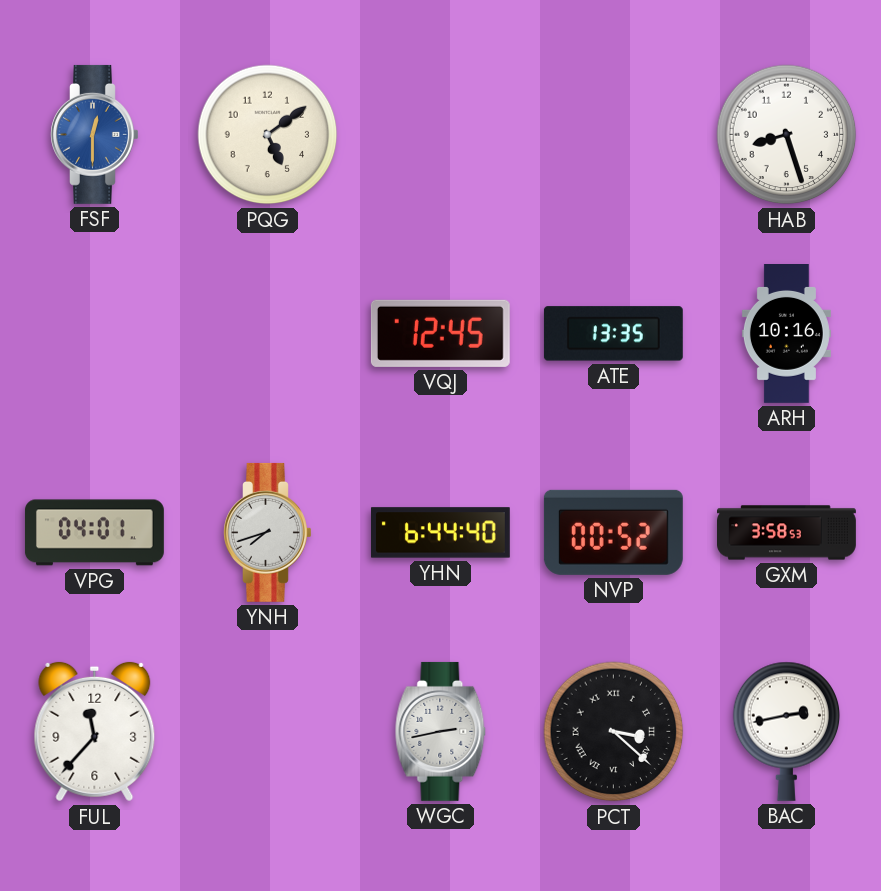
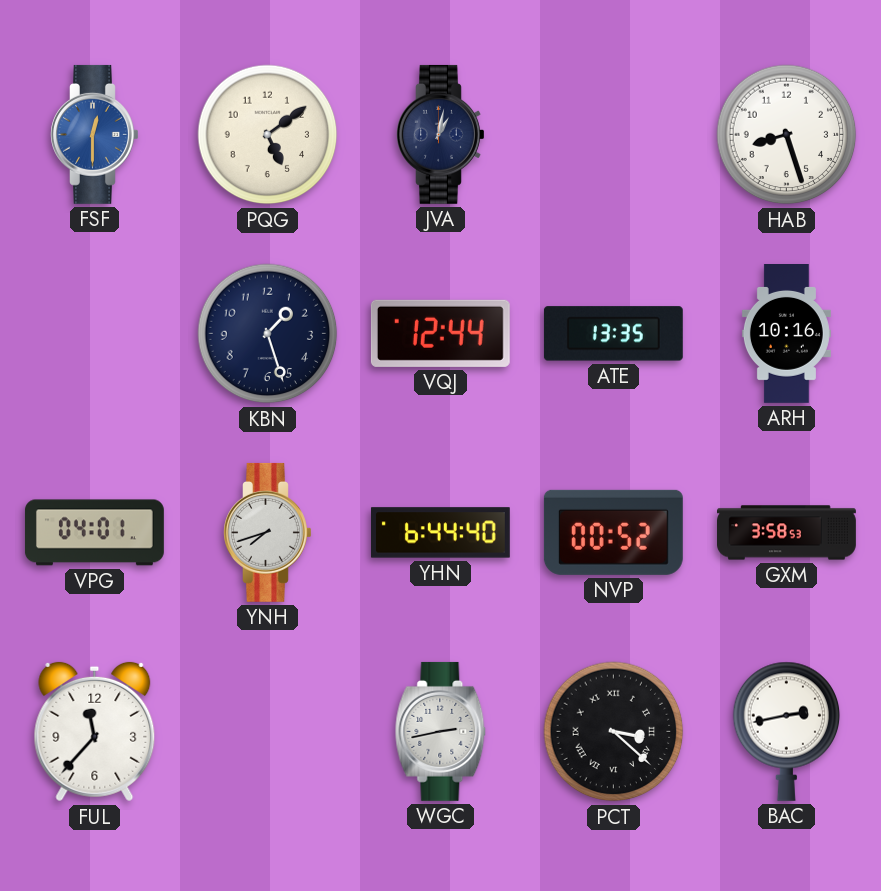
JVA: none -> 1:02
KBN: none -> 1:27
VQJ: 12:45 -> 12:44
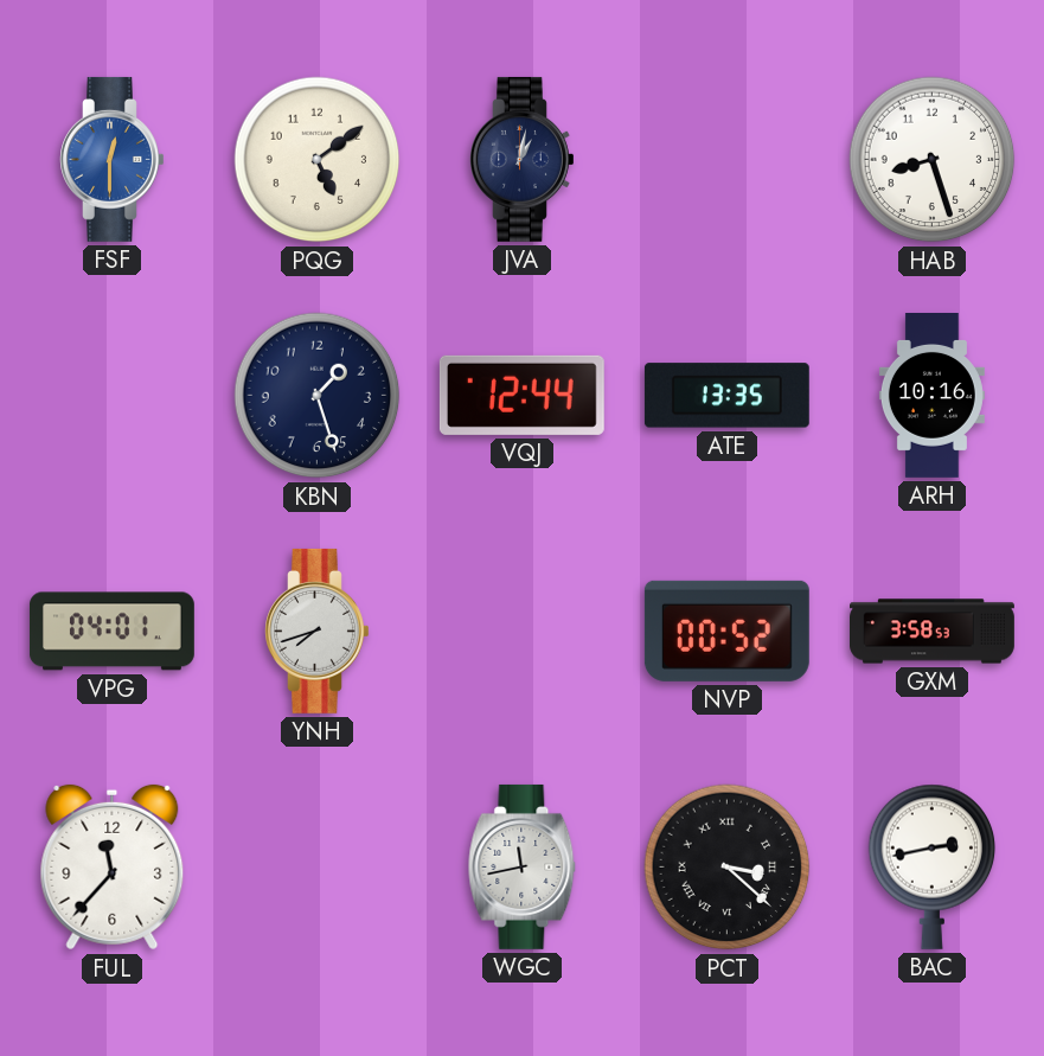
YHN: 6:44 -> none
WGC: 2:43 -> 11:43
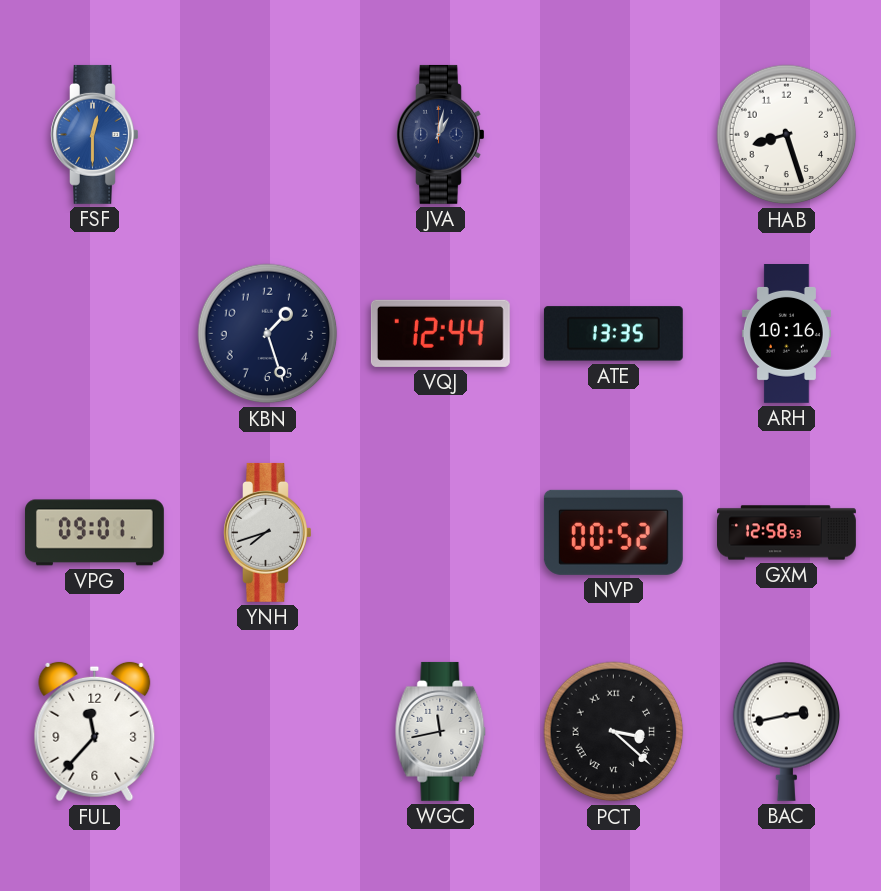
PQG: 5:09 -> none
VPG: 04:01 -> 09:01
GXM: 3:58 -> 12:58
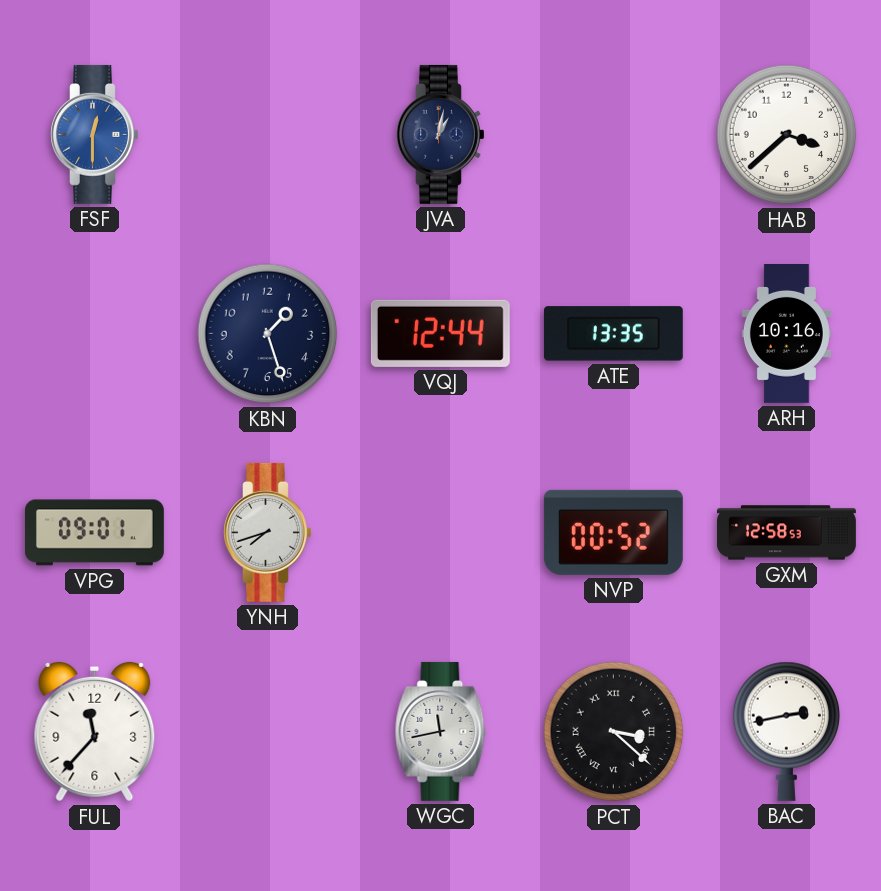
HAB: 8:27 -> 3:38
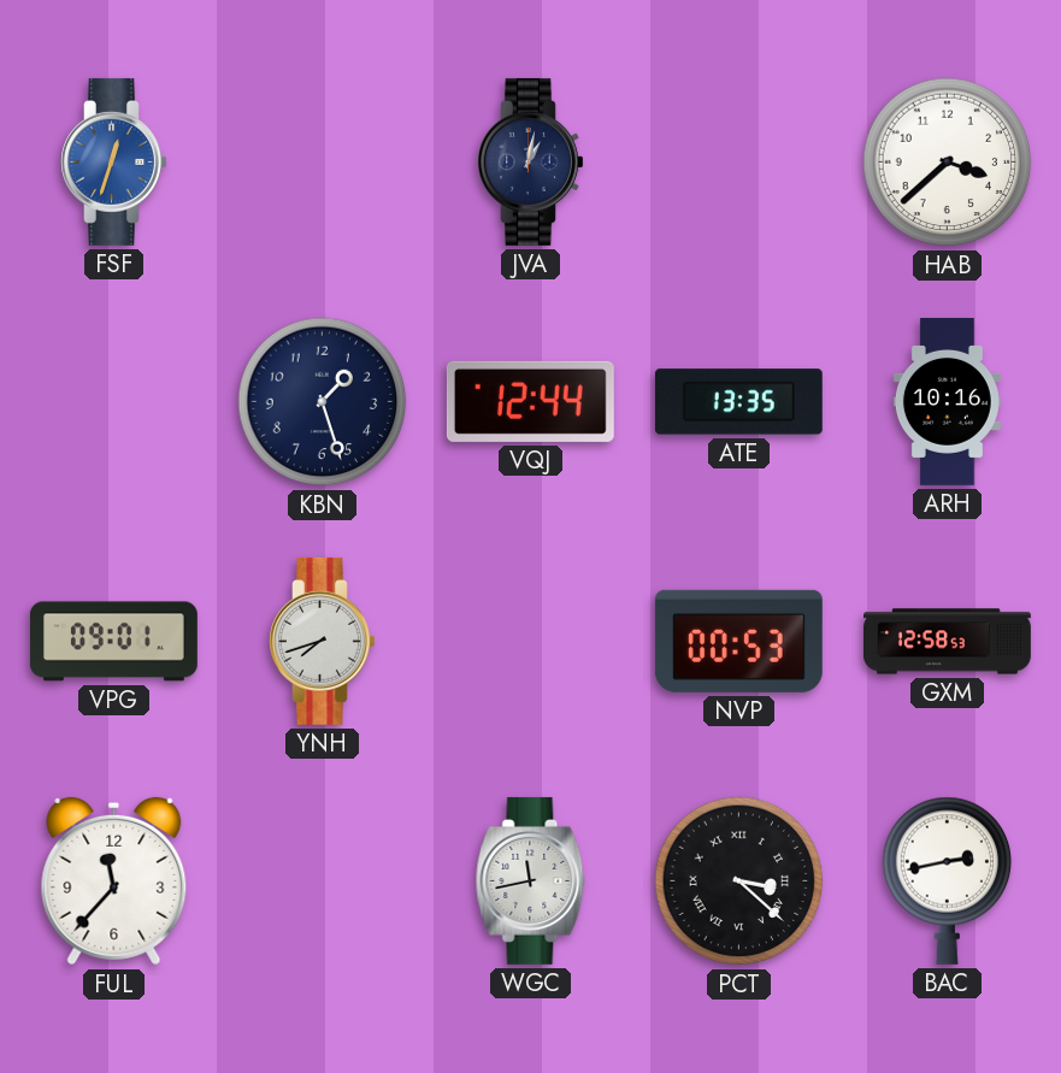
FSF: 12:30 -> 12:33
NVP: 00:52 -> 00:53
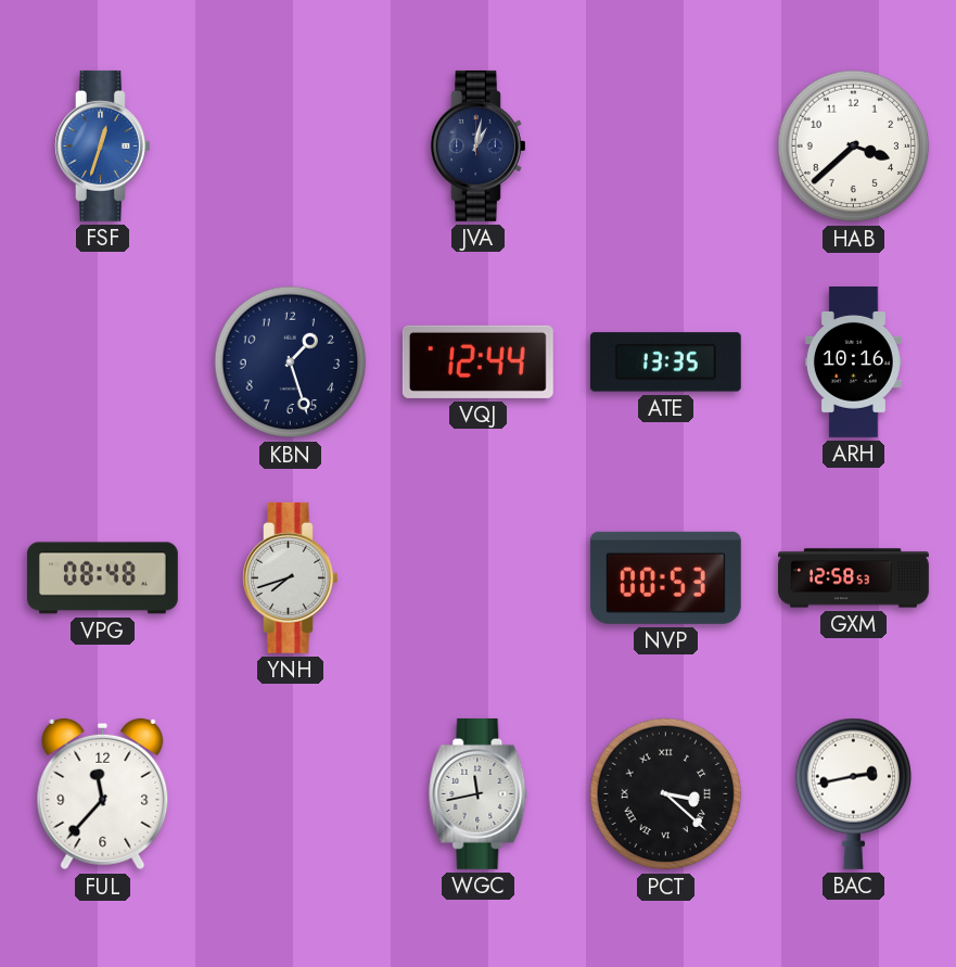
VPG: 09:01 -> 08:48
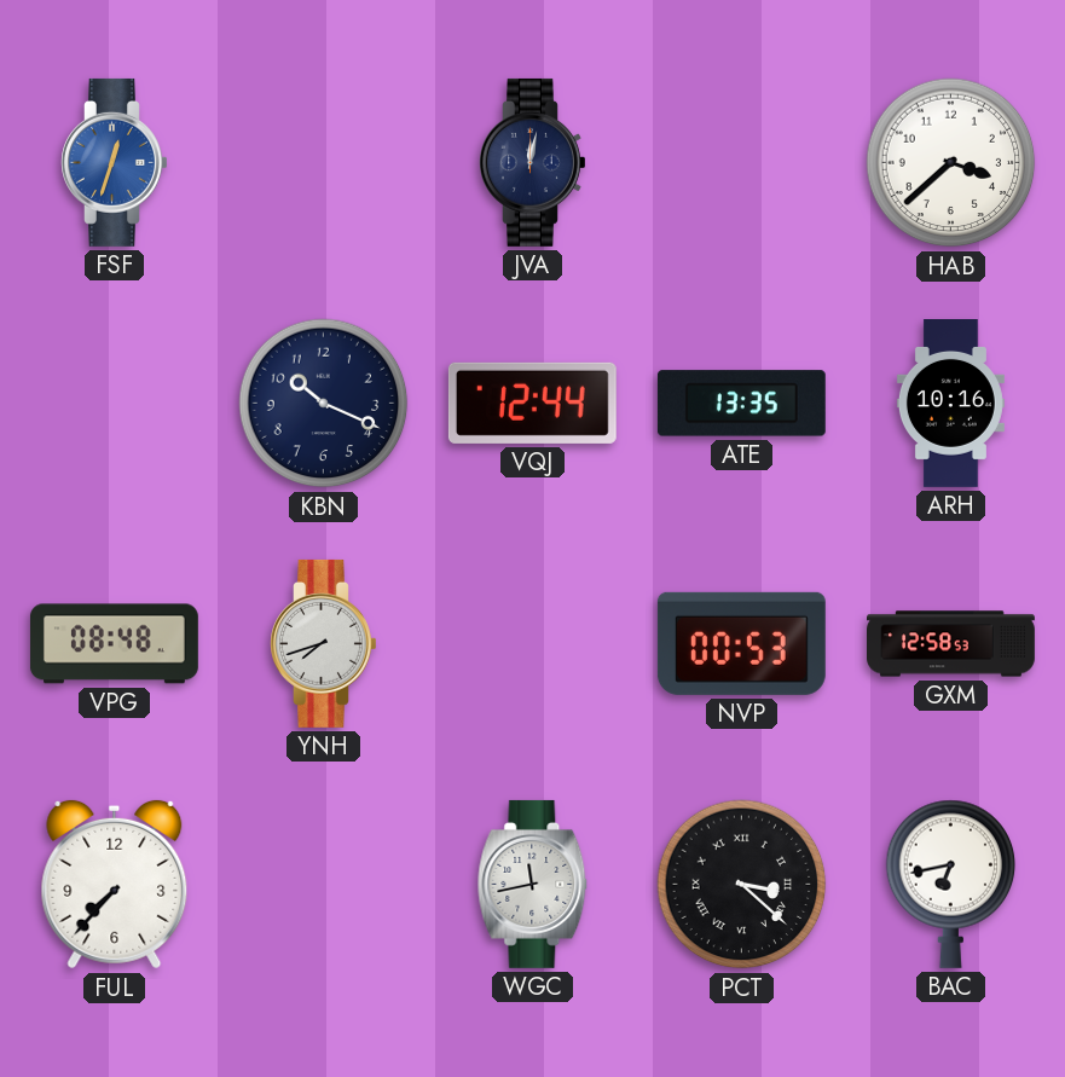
JVA: 1:02 -> 12:02
KBN: 1:27 -> 10:19
FUL: 11:37 -> 7:37
BAC: 2:43 -> 6:43
